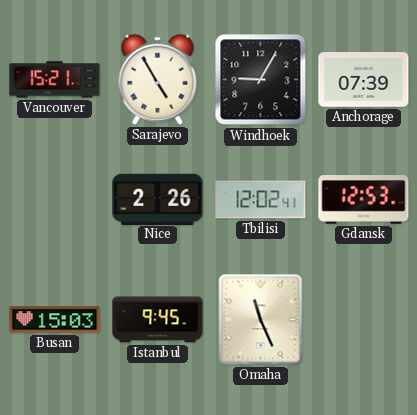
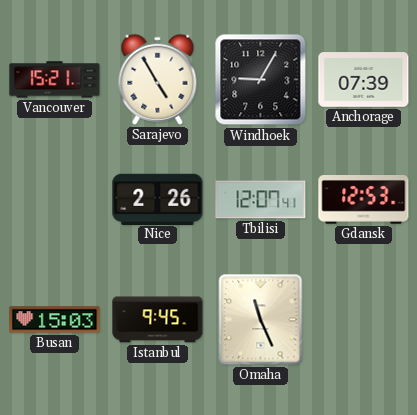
Tbilisi: 12:02 -> 12:07
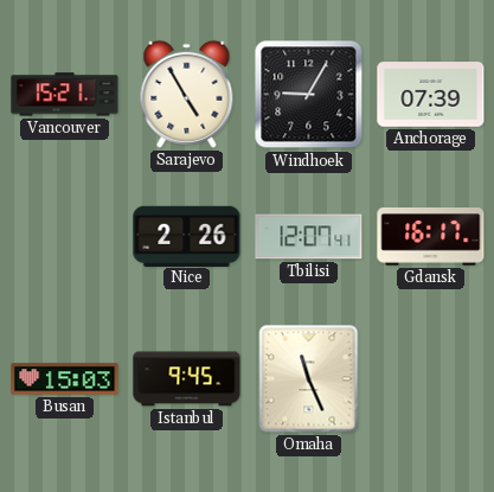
Gdansk: 12:53 -> 16:17
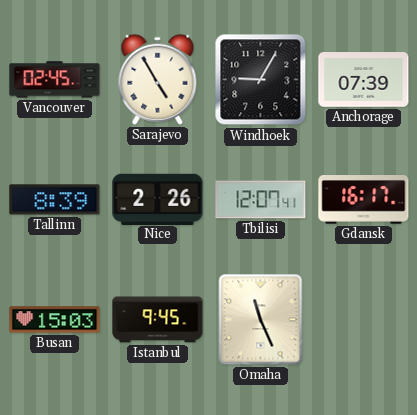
Vancouver: 15:21 -> 02:45
Tallinn: none -> 8:39
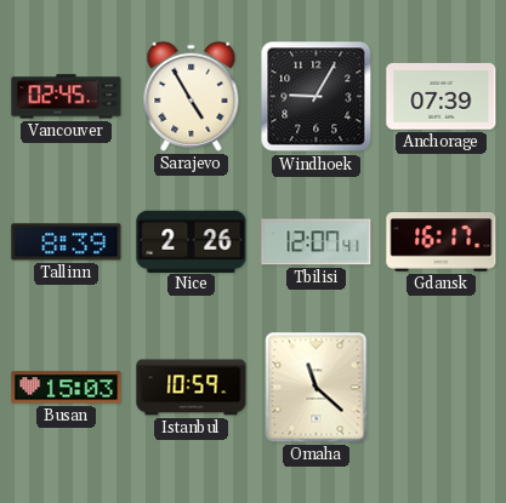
Istanbul: 9:45 -> 10:59
Omaha: 11:26 -> 11:22
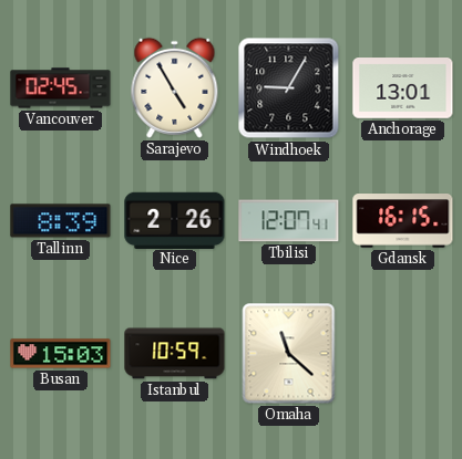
Anchorage: 07:39 -> 13:01
Gdansk: 16:17 -> 16:15
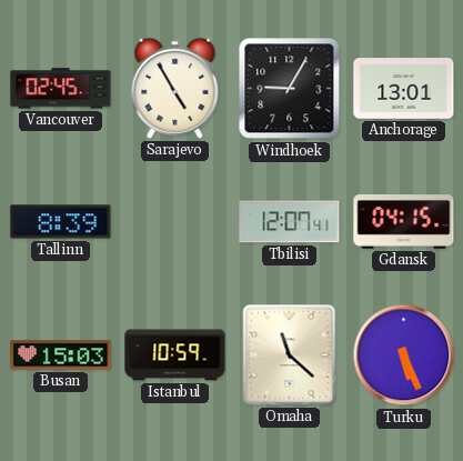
Nice: 2:26 -> none
Gdansk: 16:15 -> 04:15
Turku: none -> 5:26
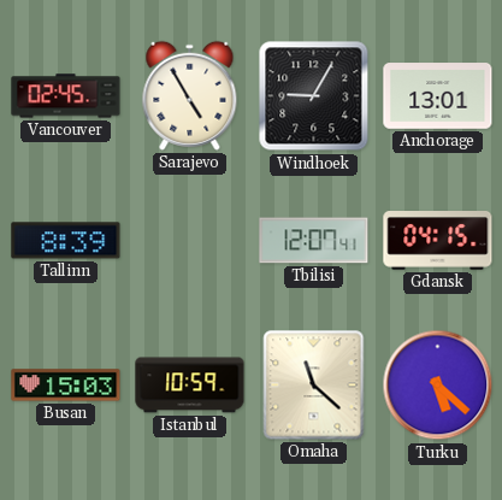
Turku: 5:26 -> 5:22
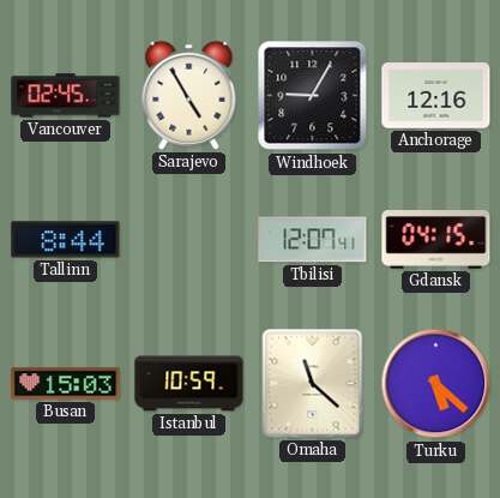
Anchorage: 13:01 -> 12:16
Tallinn: 8:39 -> 8:44
